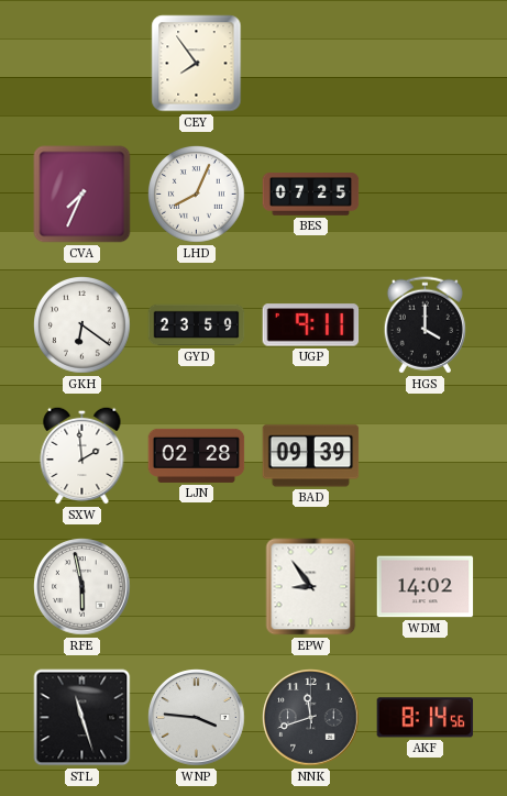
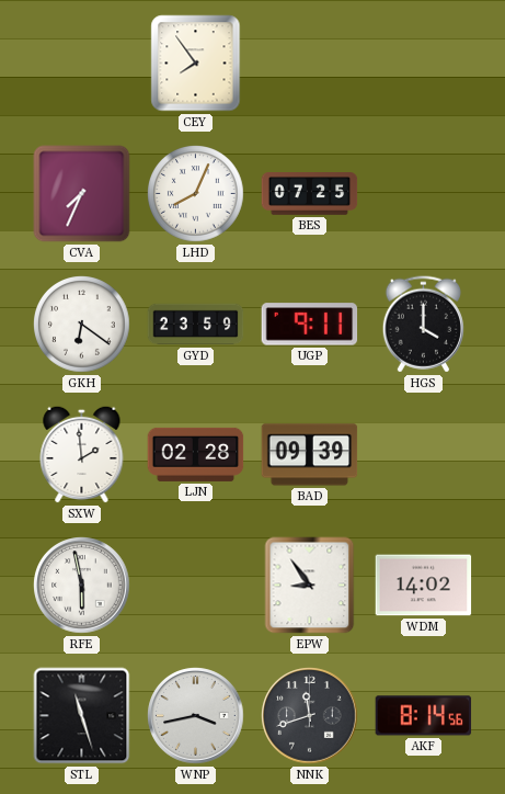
WNP: 3:46 -> 3:43
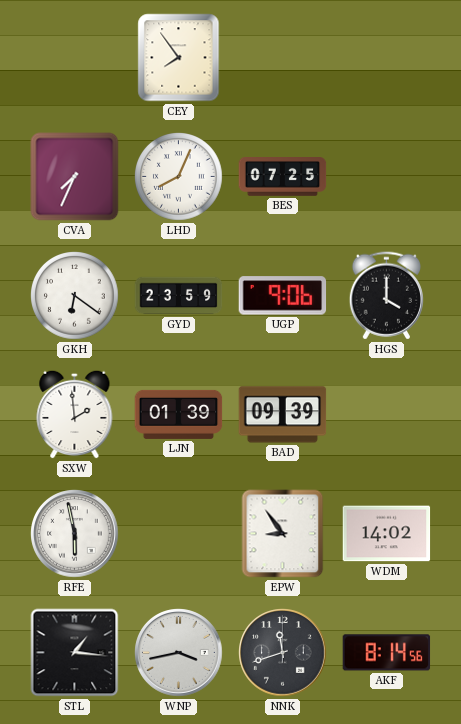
UGP: 9:11 -> 9:06
LJN: 02:28 -> 01:39
STL: 11:27 -> 1:16
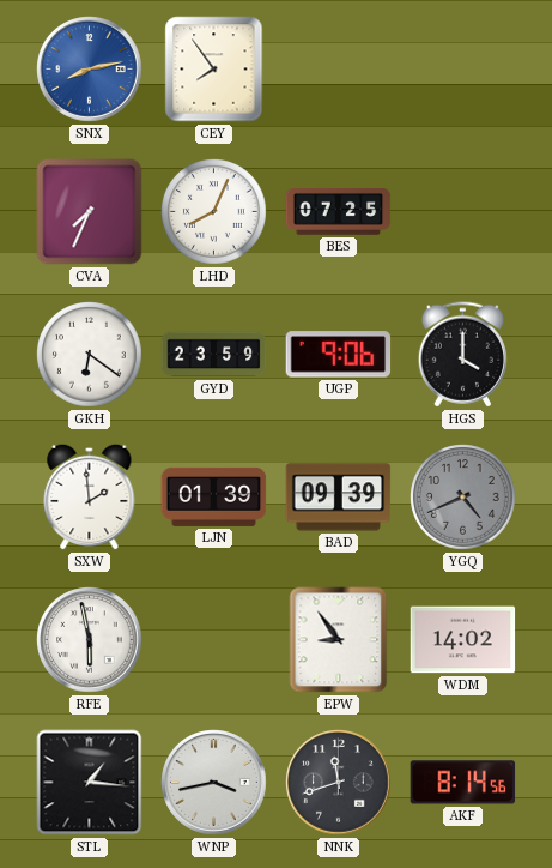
SNX: none -> 8:13
YGQ: none -> 4:41
